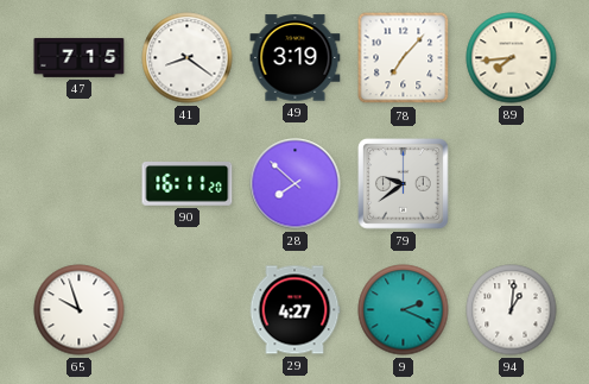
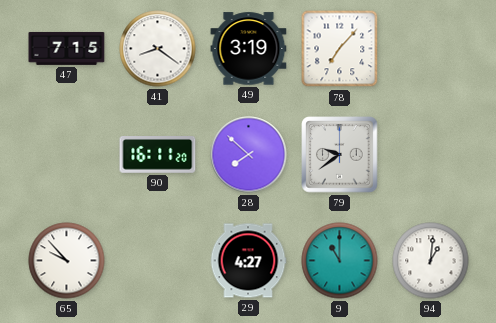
89: 7:44 -> none
65: 9:57 -> 9:53
9: 2:19 -> 11:00
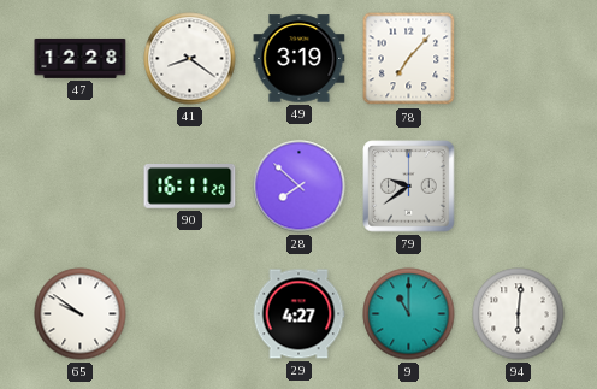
47: 7:15 -> 12:28
65: 9:53 -> 9:51
94: 1:01 -> 6:01
